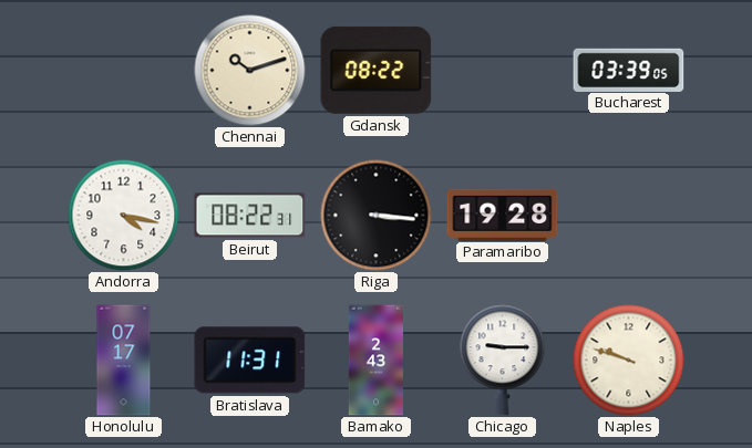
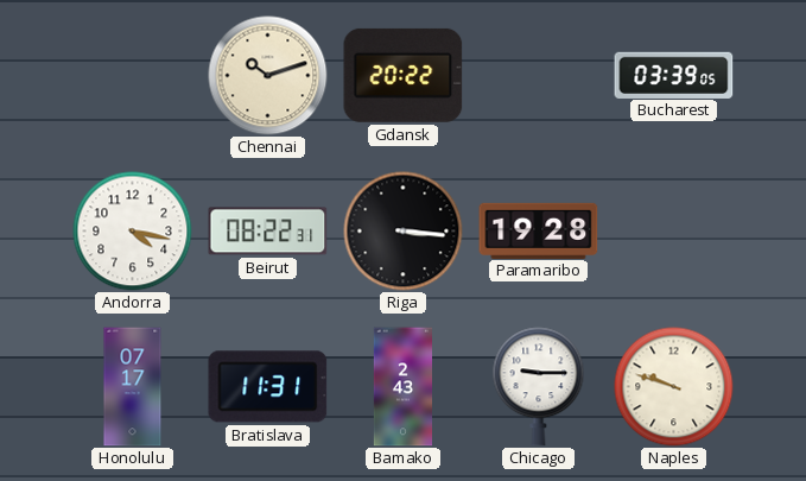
Gdansk: 08:22 -> 20:22
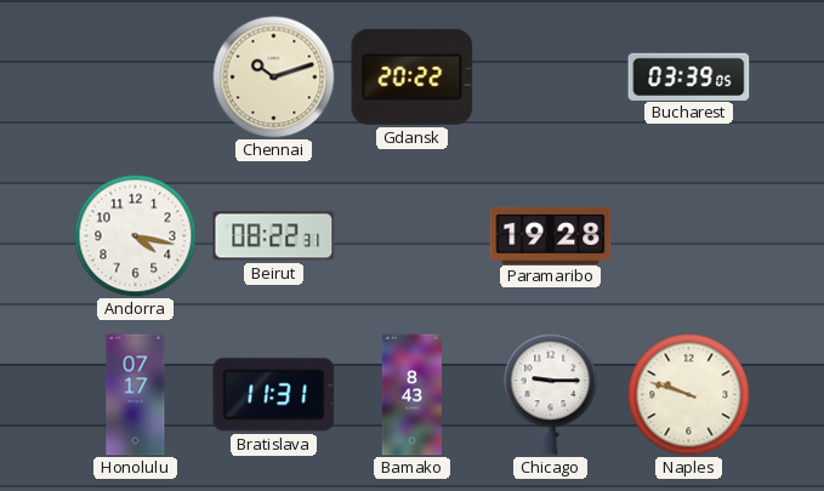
Riga: 3:16 -> none
Bamako: 2:43 -> 8:43
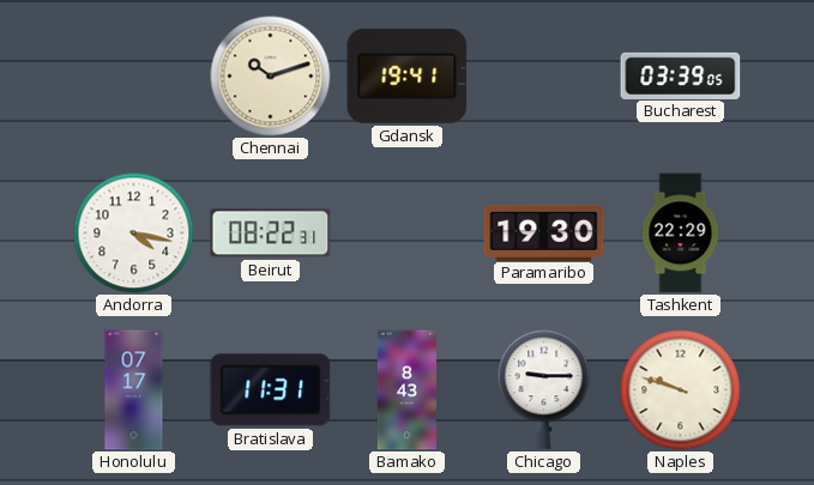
Gdansk: 20:22 -> 19:41
Paramaribo: 19:28 -> 19:30
Tashkent: none -> 22:29
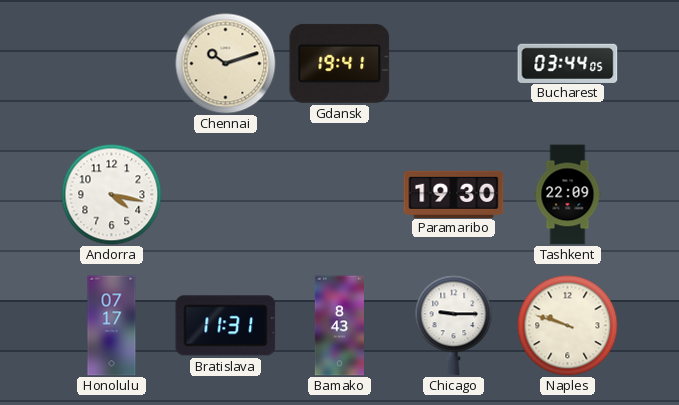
Bucharest: 03:39 -> 03:44
Beirut: 08:22 -> none
Tashkent: 22:29 -> 22:09
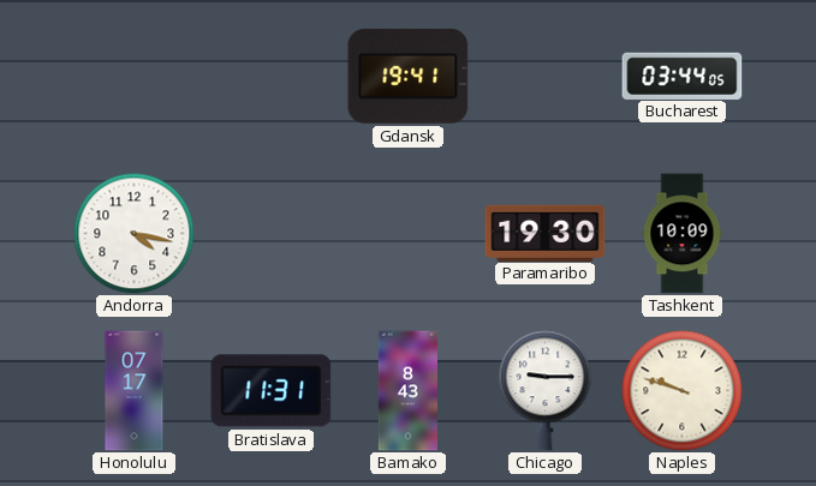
Chennai: 10:12 -> none
Tashkent: 22:09 -> 10:09
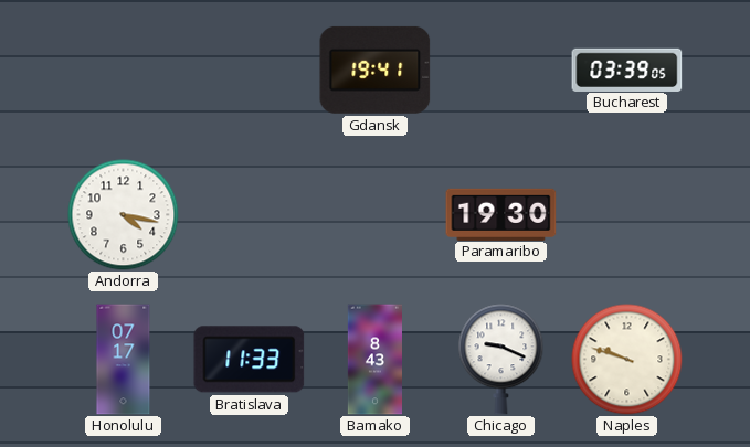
Bucharest: 03:44 -> 03:39
Tashkent: 10:09 -> none
Bratislava: 11:31 -> 11:33
Chicago: 9:15 -> 9:19
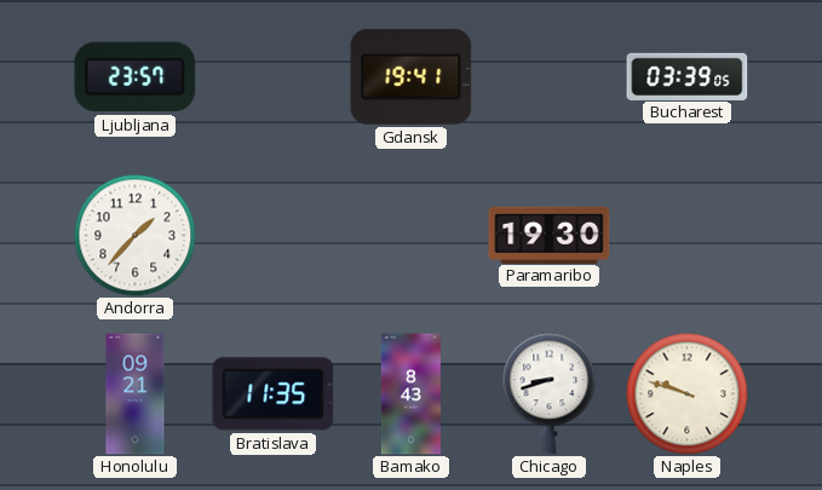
Ljubljana: none -> 23:57
Andorra: 4:17 -> 1:37
Honolulu: 07:17 -> 09:21
Bratislava: 11:33 -> 11:35
Chicago: 9:19 -> 8:42
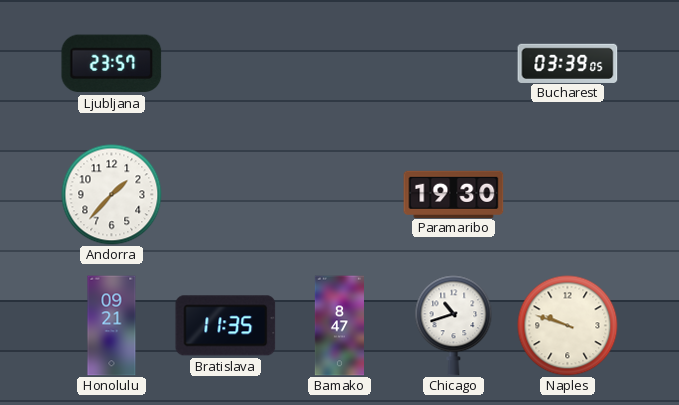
Gdansk: 19:41 -> none
Bamako: 8:43 -> 8:47
Chicago: 8:42 -> 10:42
